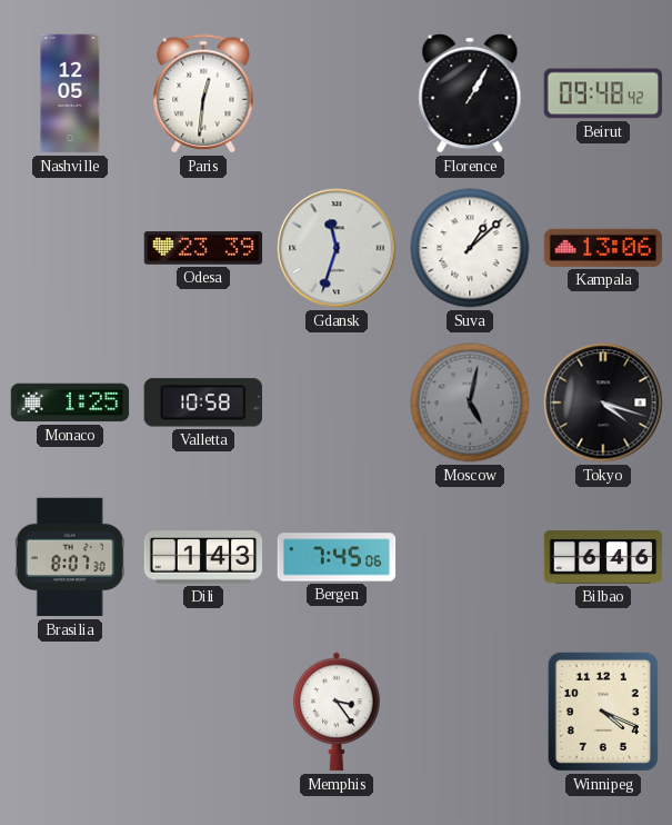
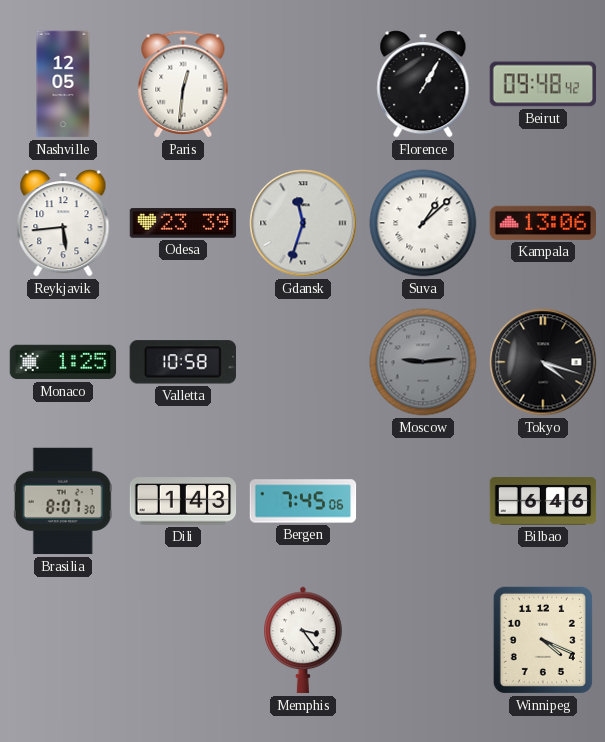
Reykjavik: none -> 5:44
Moscow: 5:02 -> 9:14
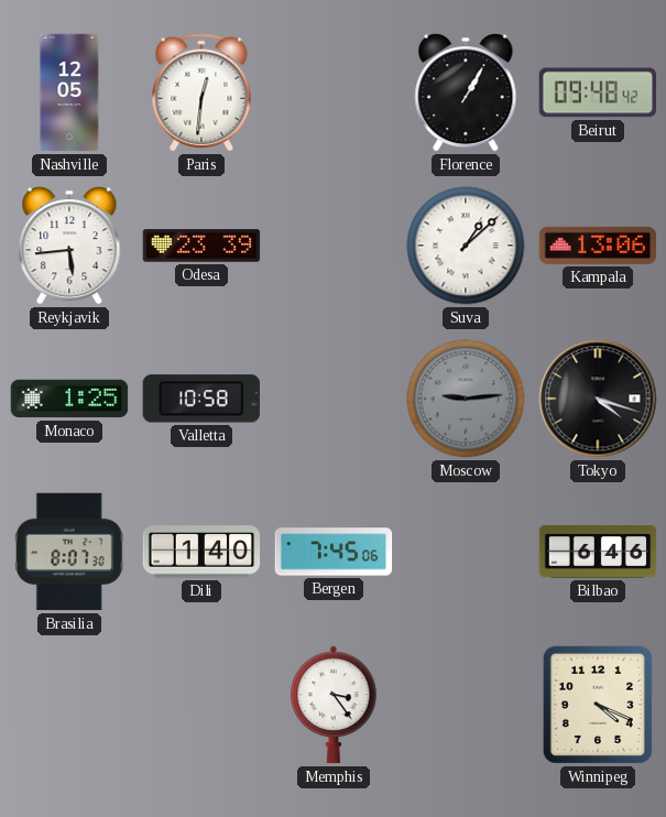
Gdansk: 11:33 -> none
Dili: 1:43 -> 1:40
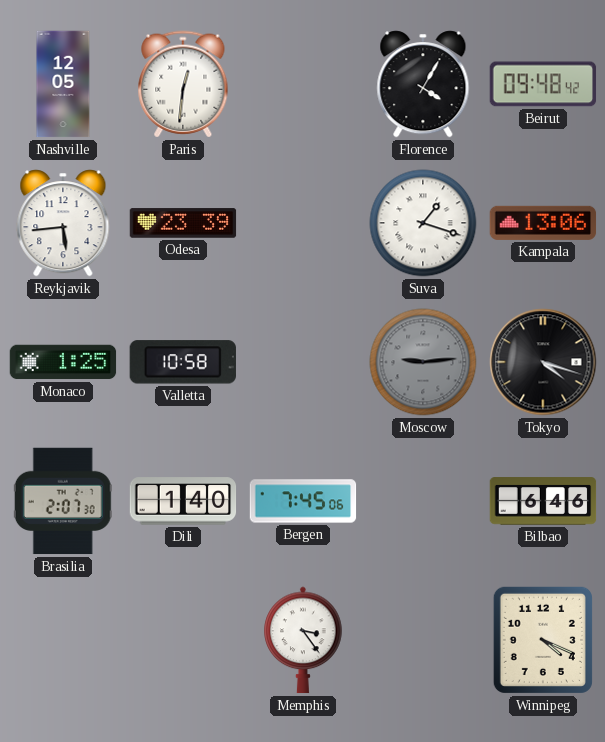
Florence: 1:05 -> 4:05
Suva: 1:08 -> 1:18
Brasilia: 8:07 -> 2:07
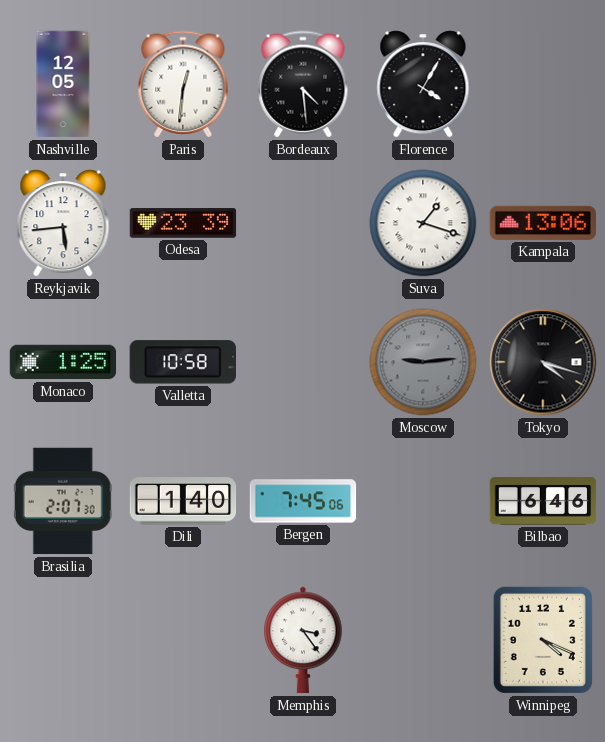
Bordeaux: none -> 4:29
Beirut: 09:48 -> none
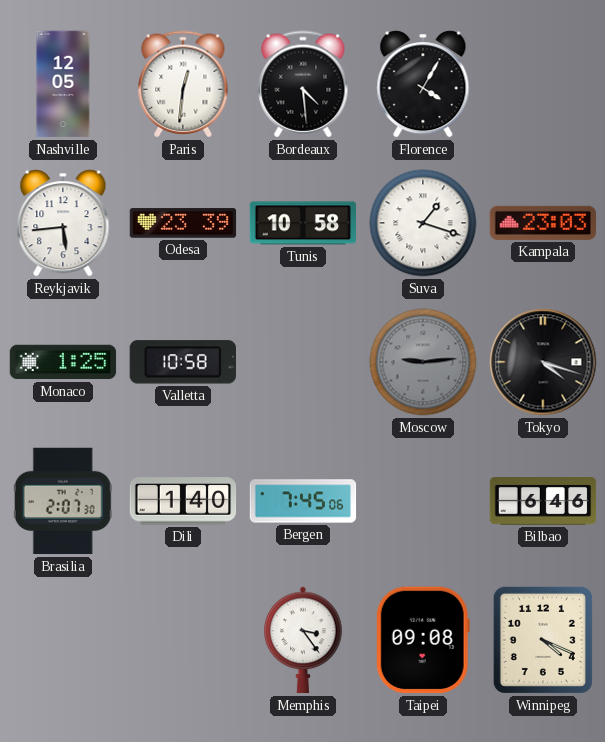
Tunis: none -> 10:58
Kampala: 13:06 -> 23:03
Taipei: none -> 09:08
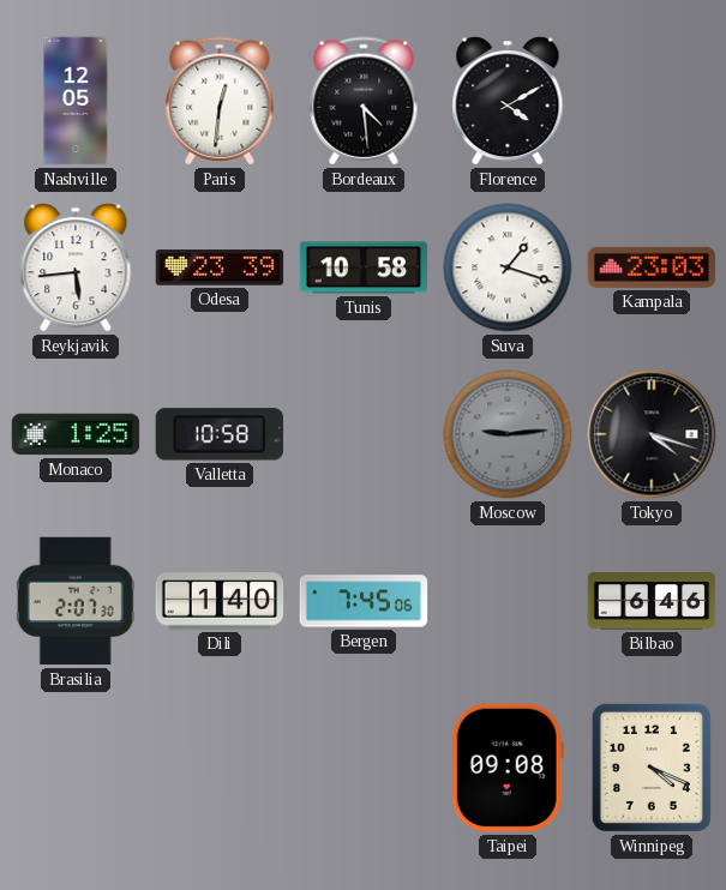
Florence: 4:05 -> 4:10
Memphis: 3:24 -> none
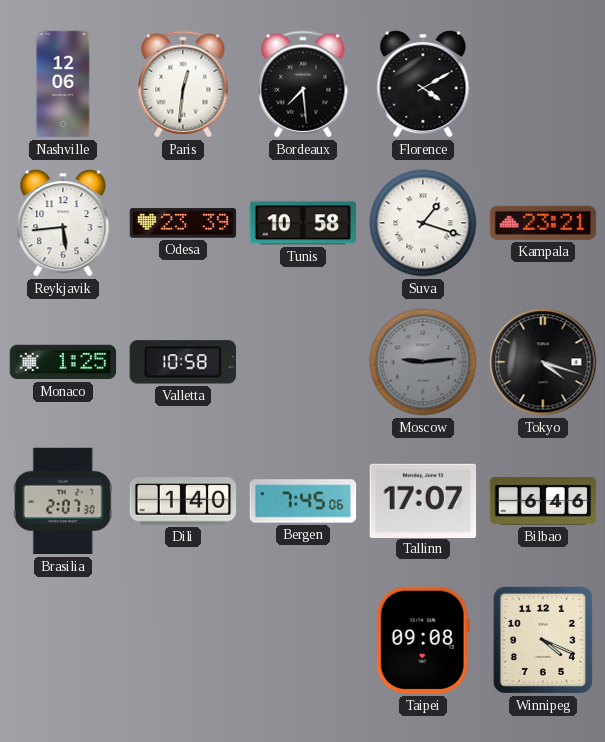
Nashville: 12:05 -> 12:06
Bordeaux: 4:29 -> 7:29
Kampala: 23:03 -> 23:21
Tallinn: none -> 17:07
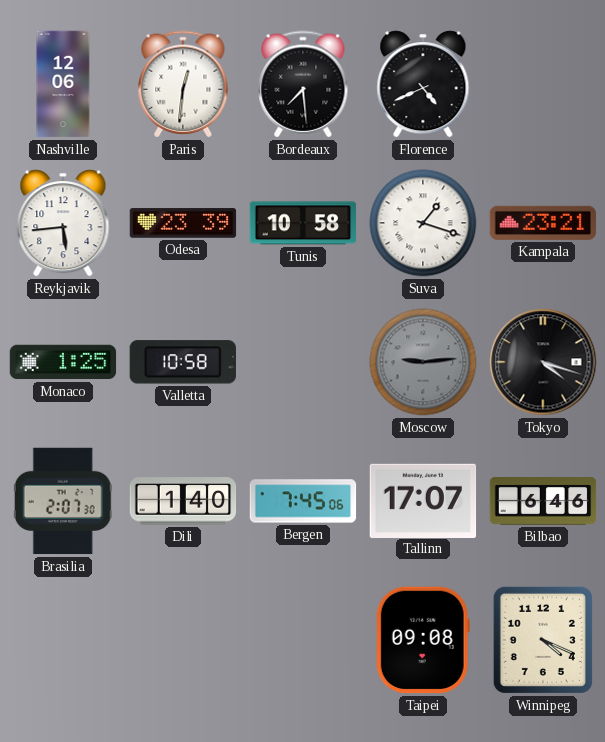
Florence: 4:10 -> 4:41
